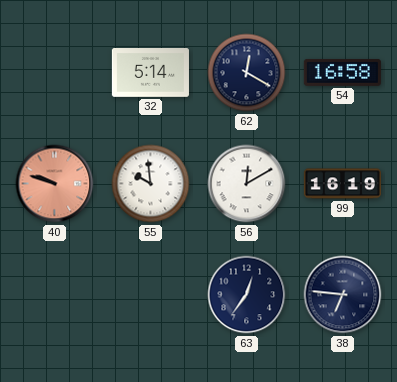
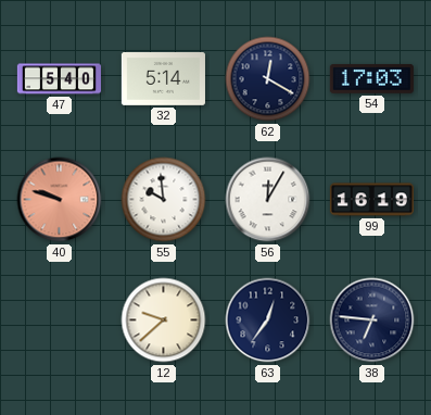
47: none -> 5:40
54: 16:58 -> 17:03
56: 12:10 -> 12:05
12: none -> 9:38
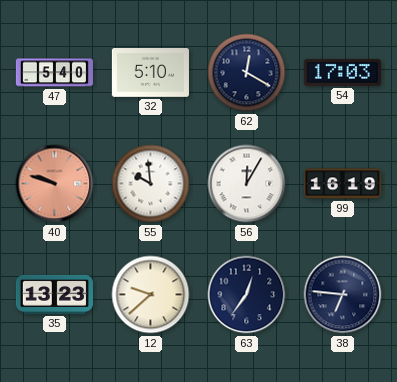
32: 5:14 -> 5:10
35: none -> 13:23
